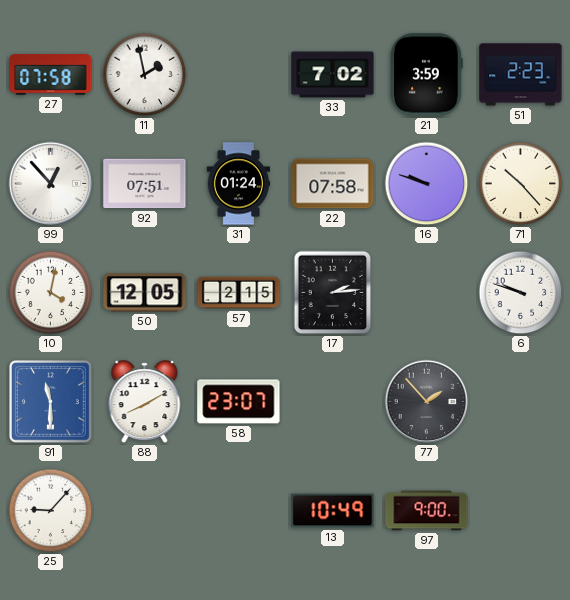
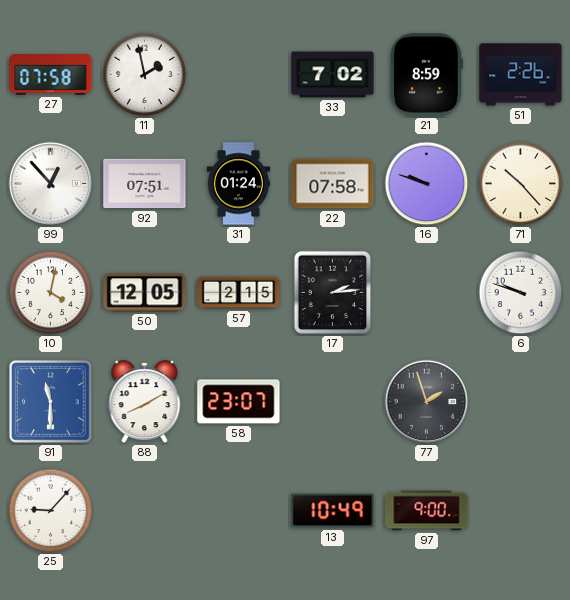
21: 3:59 -> 8:59
51: 2:23 -> 2:26
77: 1:53 -> 1:57
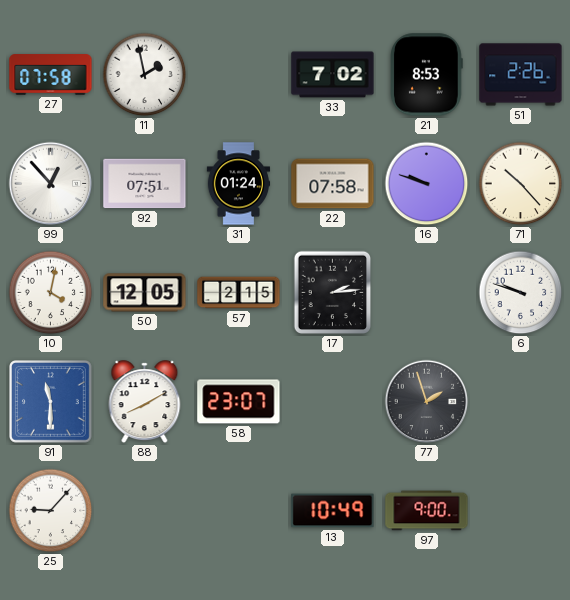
21: 8:59 -> 8:53
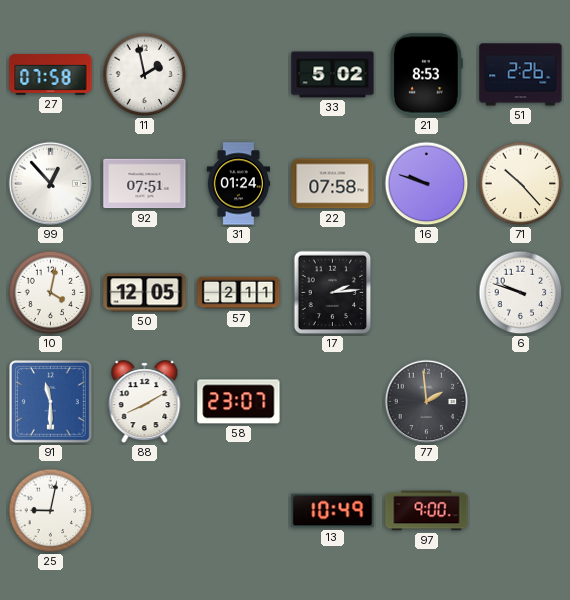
33: 7:02 -> 5:02
57: 2:15 -> 2:11
77: 1:57 -> 1:59
25: 9:07 -> 9:02
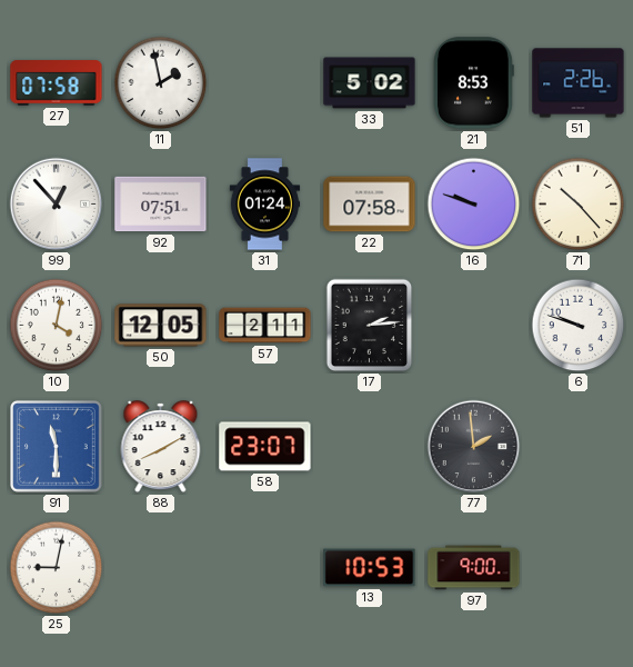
13: 10:49 -> 10:53
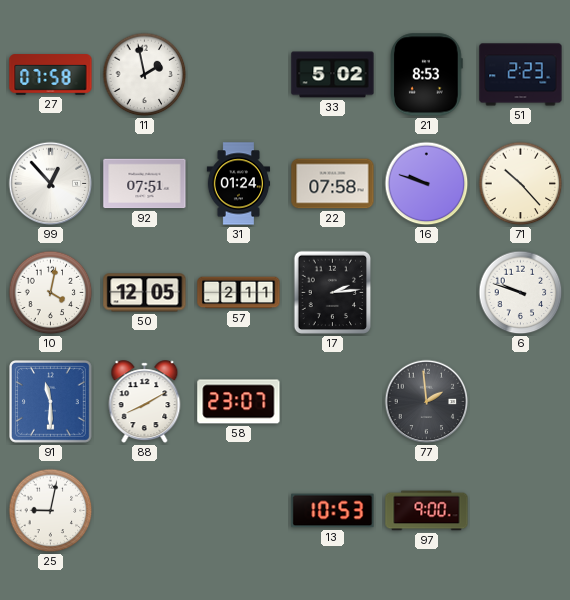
51: 2:26 -> 2:23
